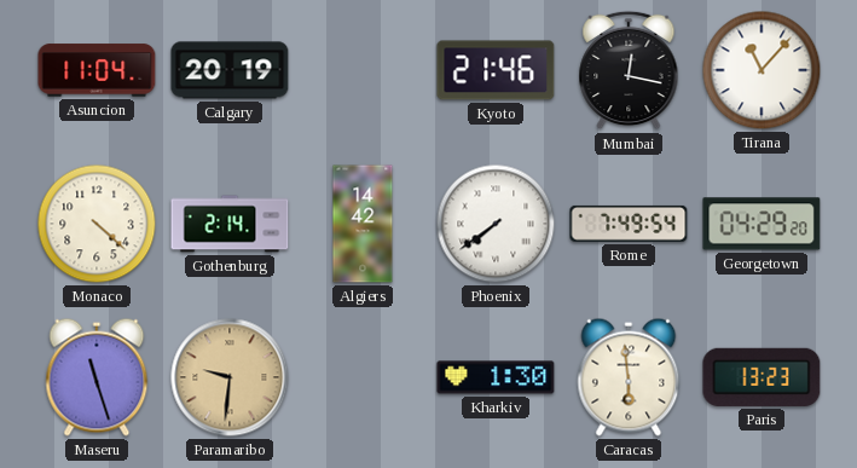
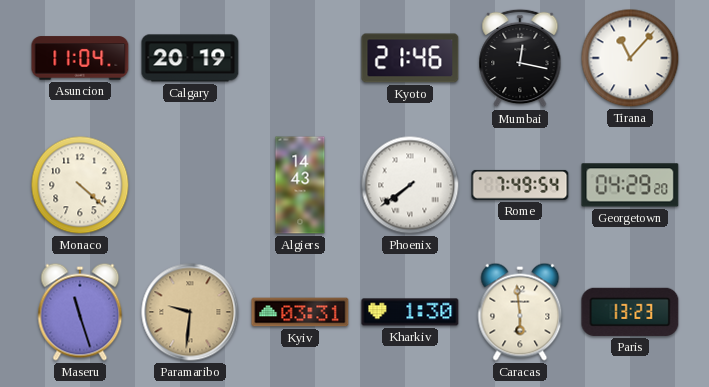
Gothenburg: 2:14 -> none
Algiers: 14:42 -> 14:43
Kyiv: none -> 03:31
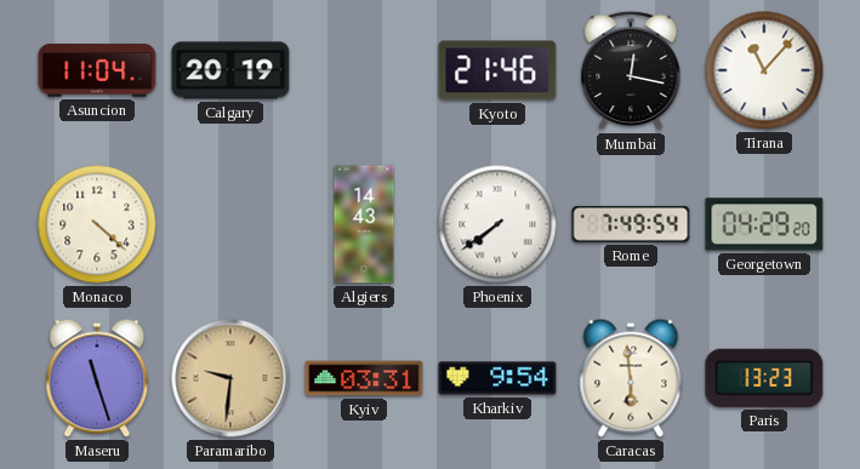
Kharkiv: 1:30 -> 9:54
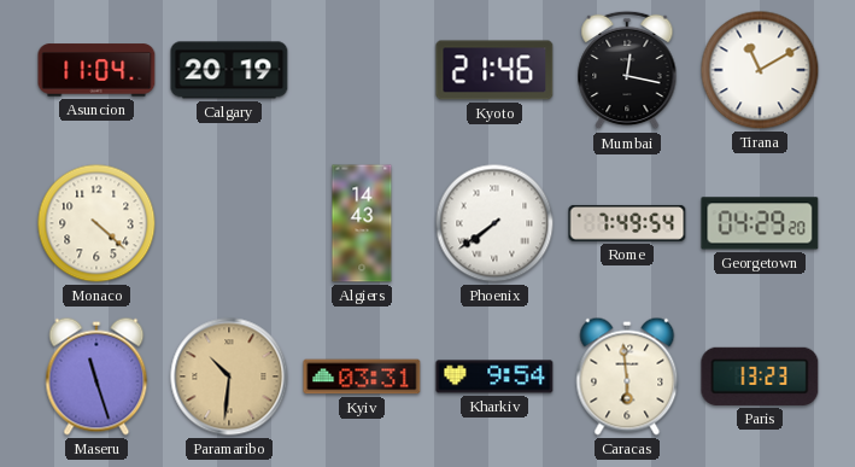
Tirana: 11:07 -> 11:10
Paramaribo: 9:31 -> 10:31
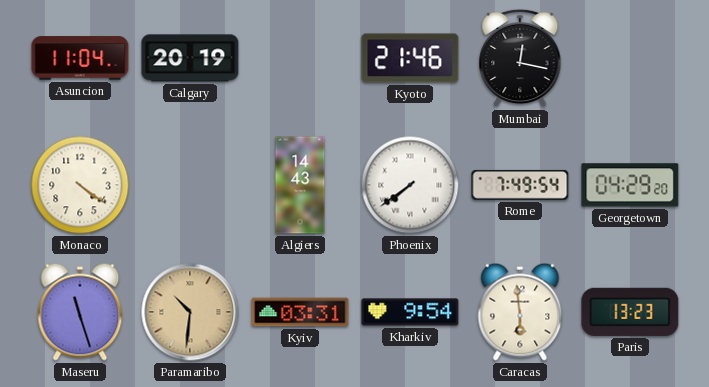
Tirana: 11:10 -> none
Monaco: 4:22 -> 4:21
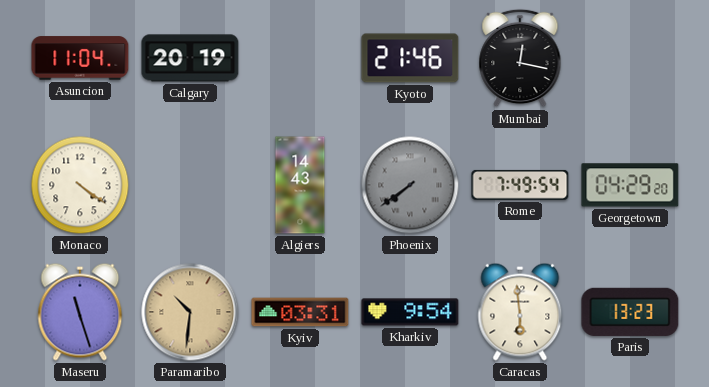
Phoenix dial: white -> grey
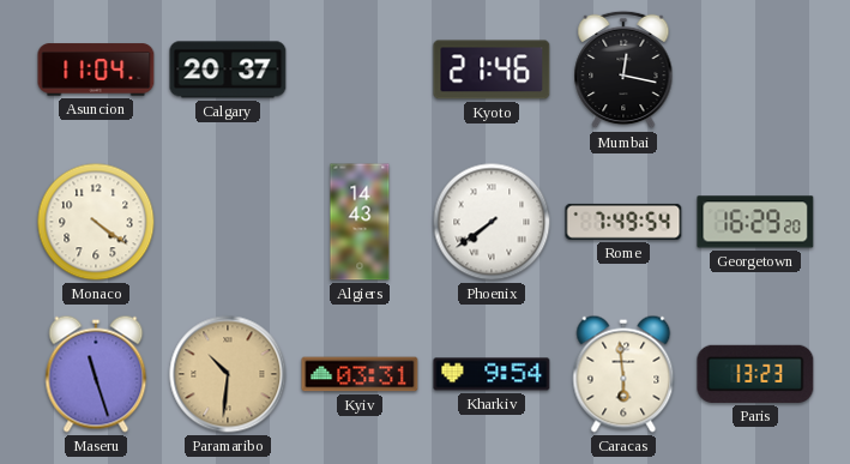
Calgary: 20:19 -> 20:37
Phoenix dial: grey -> white
Georgetown: 04:29 -> 16:29
